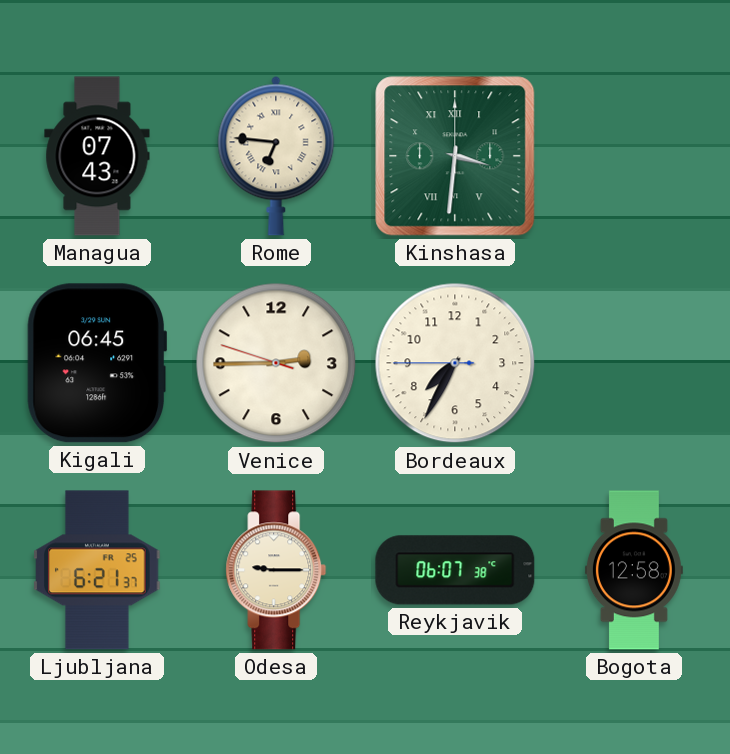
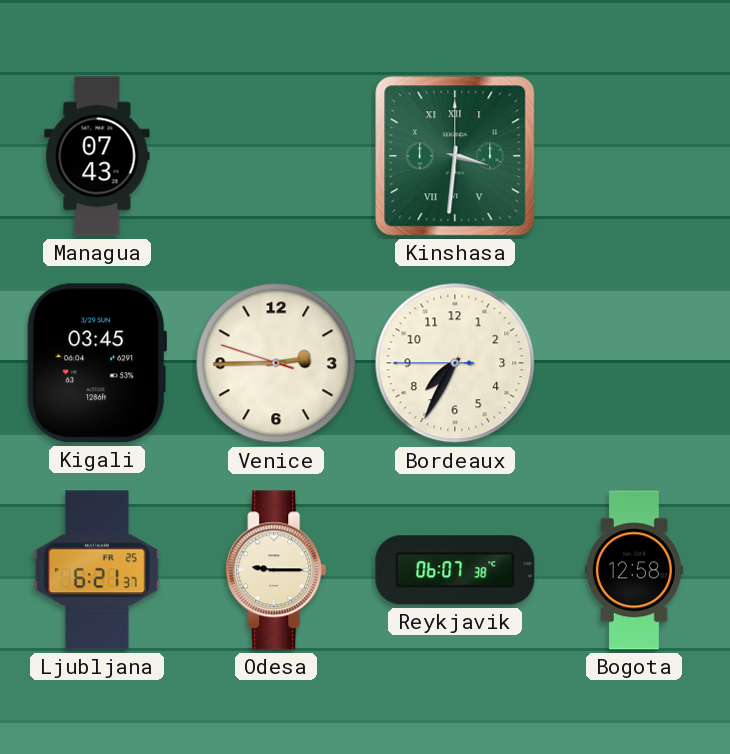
Rome: 6:46 -> none
Kigali: 06:45 -> 03:45
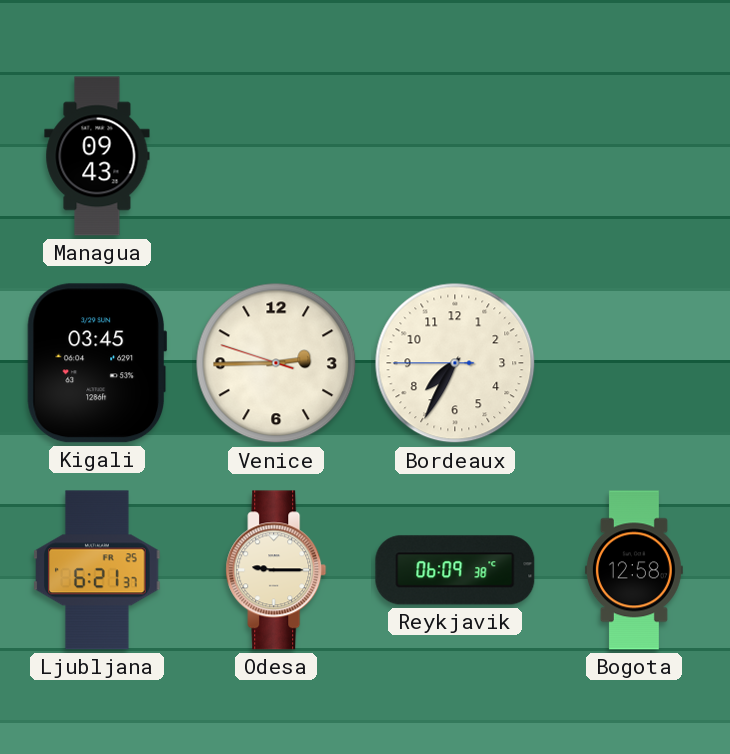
Managua: 07:43 -> 09:43
Kinshasa: 3:31 -> none
Reykjavik: 06:07 -> 06:09
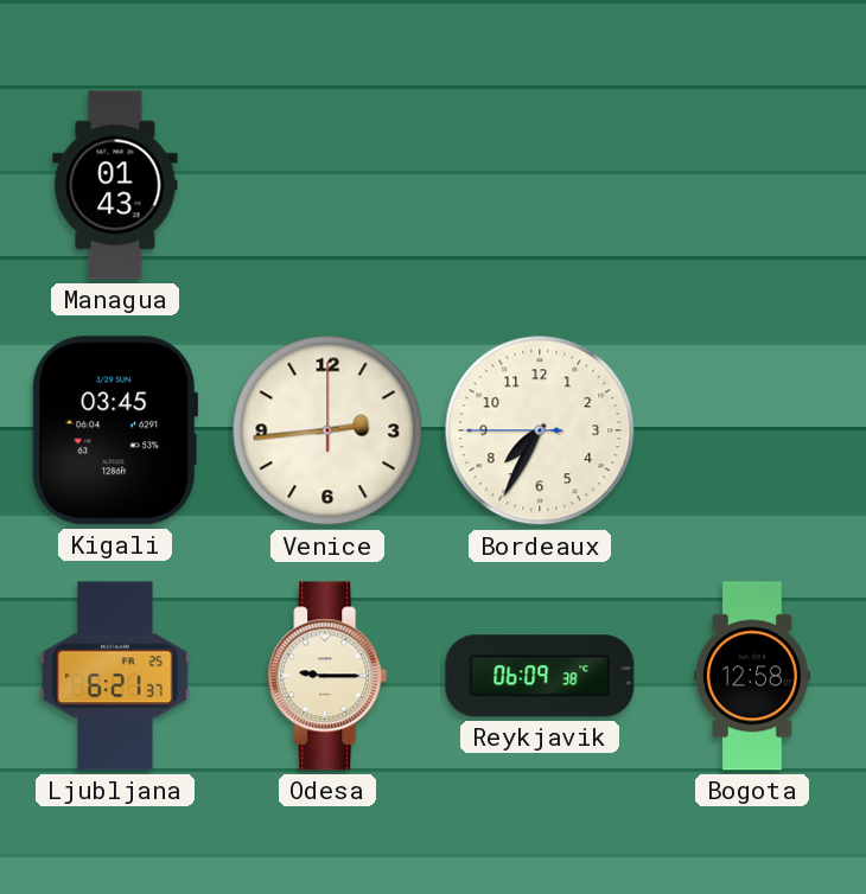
Managua: 09:43 -> 01:43
Venice: 2:44:48 -> 2:44:00
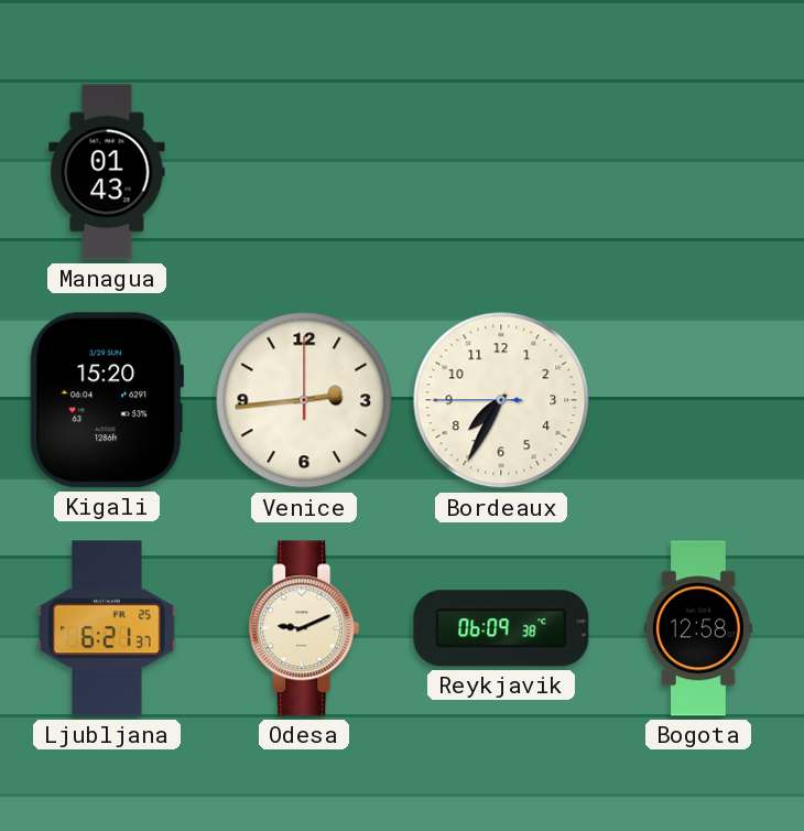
Kigali: 03:45 -> 15:20
Odesa: 9:15 -> 9:11
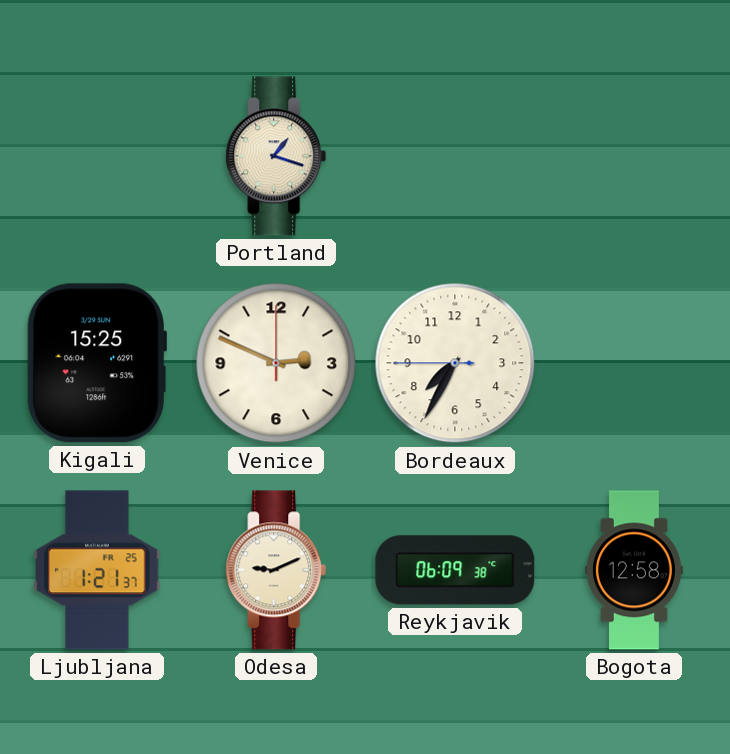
Managua: 01:43 -> none
Portland: none -> 1:18
Kigali: 15:20 -> 15:25
Venice: 2:44 -> 2:49
Ljubljana: 6:21 -> 1:21
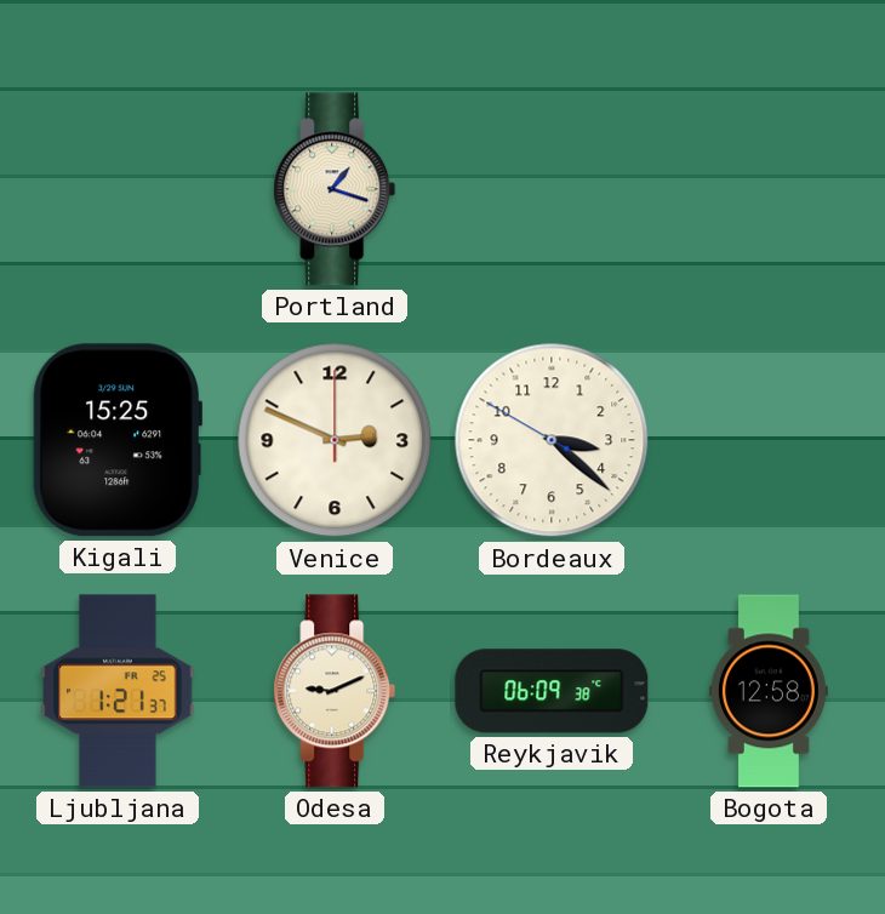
Bordeaux: 7:34 -> 3:21
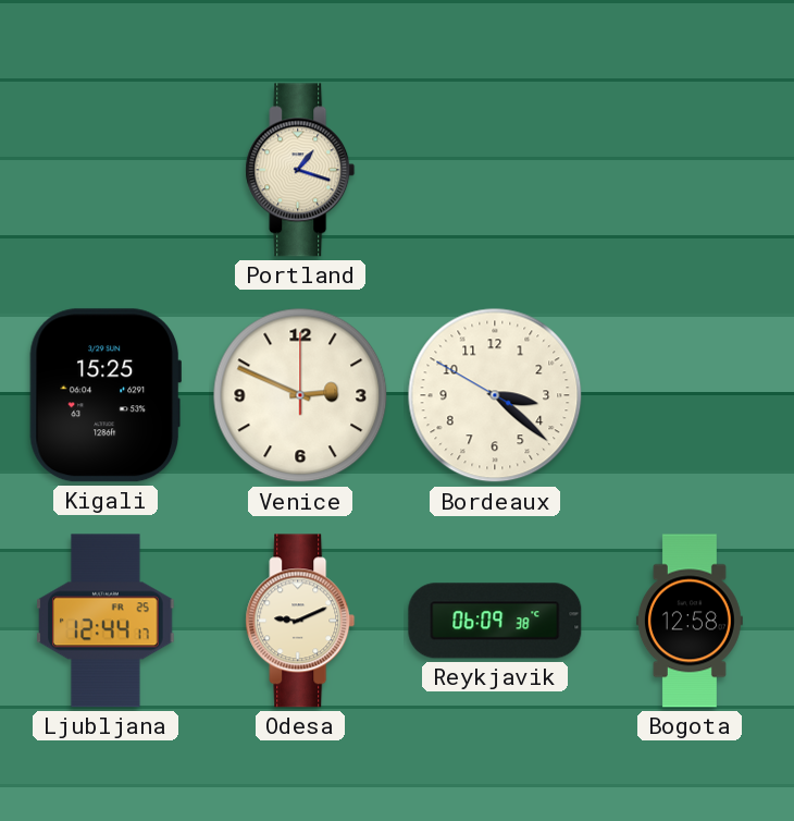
Ljubljana: 1:21 -> 12:44
